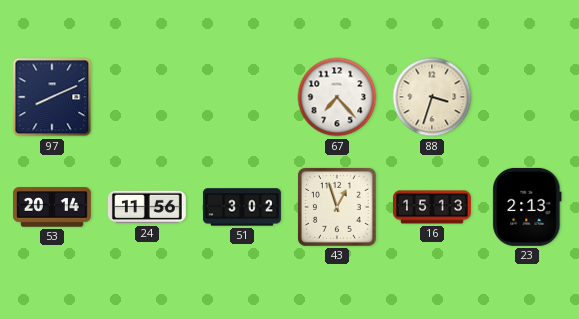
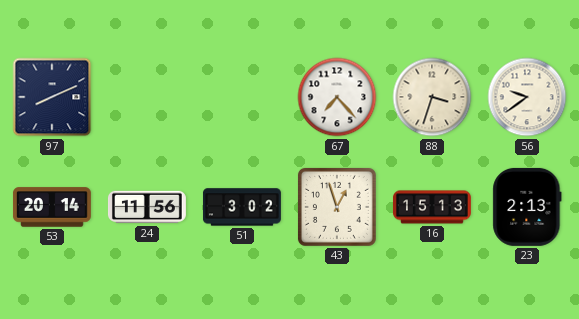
56: none -> 9:39
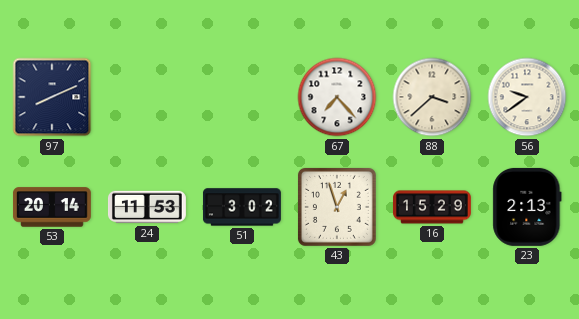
88: 3:33 -> 3:38
24: 11:56 -> 11:53
16: 15:13 -> 15:29
